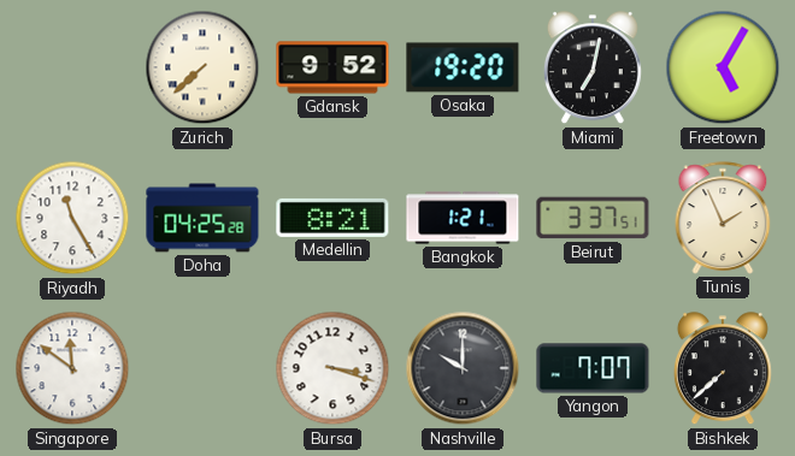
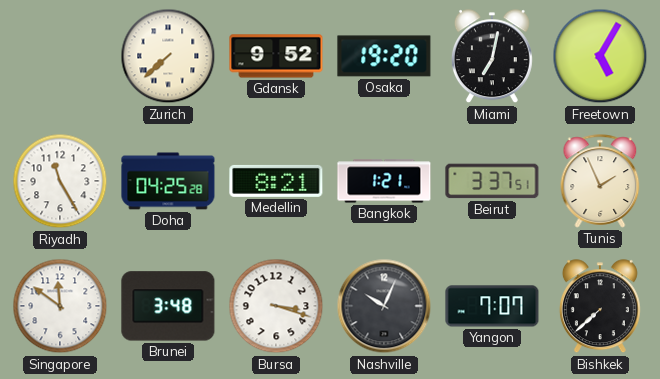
Brunei: none -> 3:48
Nashville: 10:00 -> 10:04
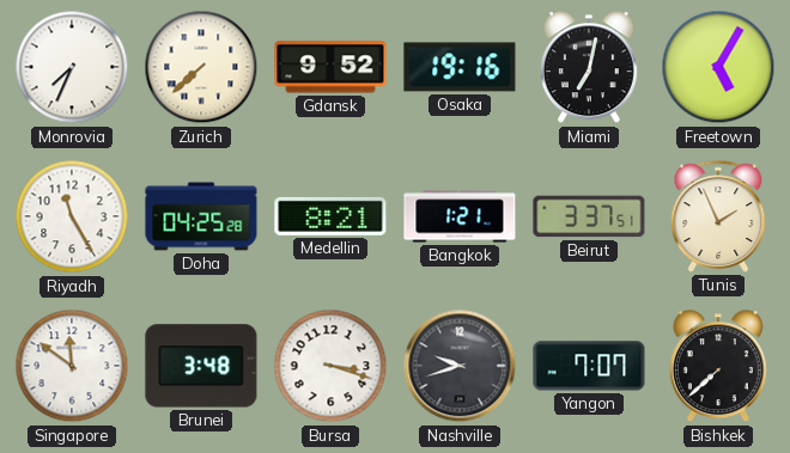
Monrovia: none -> 7:34
Osaka: 19:20 -> 19:16
Nashville: 10:04 -> 9:42
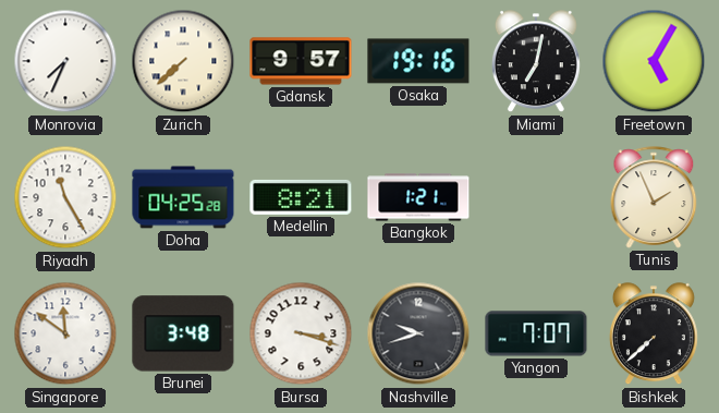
Gdansk: 9:52 -> 9:57
Beirut: 3:37 -> none
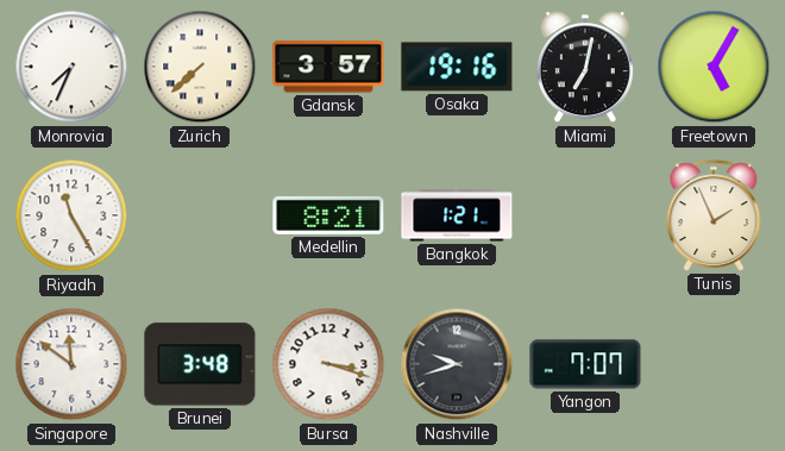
Gdansk: 9:57 -> 3:57
Doha: 04:25 -> none
Bishkek: 7:38 -> none
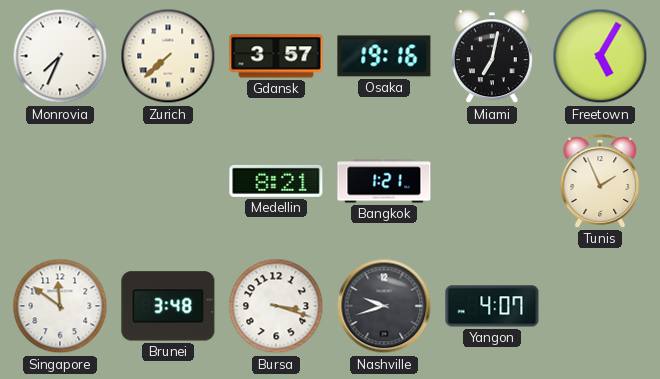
Riyadh: 11:25 -> none
Yangon: 7:07 -> 4:07
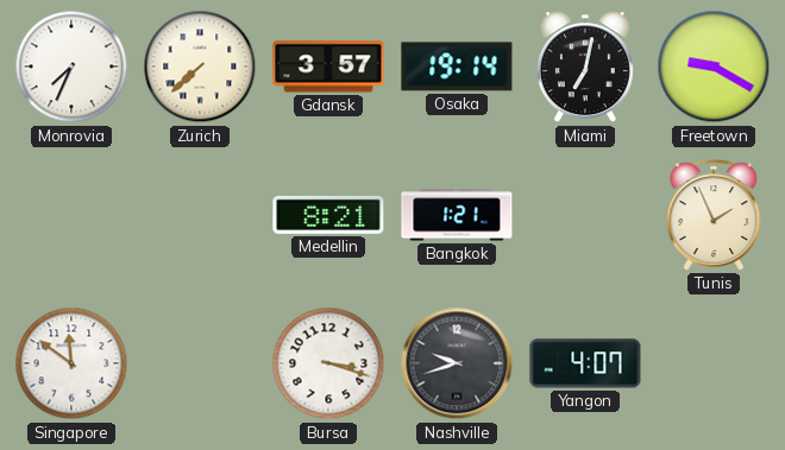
Osaka: 19:16 -> 19:14
Freetown: 5:05 -> 9:20
Brunei: 3:48 -> none
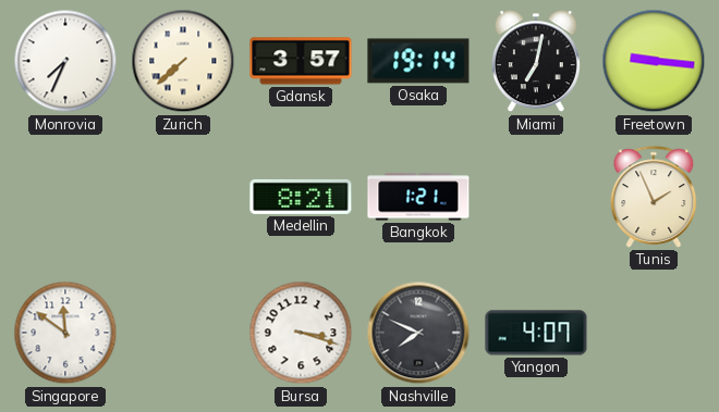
Freetown: 9:20 -> 9:16
Nashville: 9:42 -> 7:49
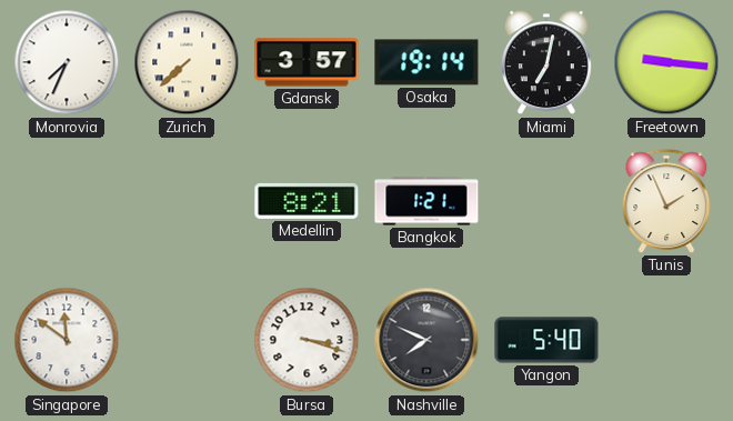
Yangon: 4:07 -> 5:40
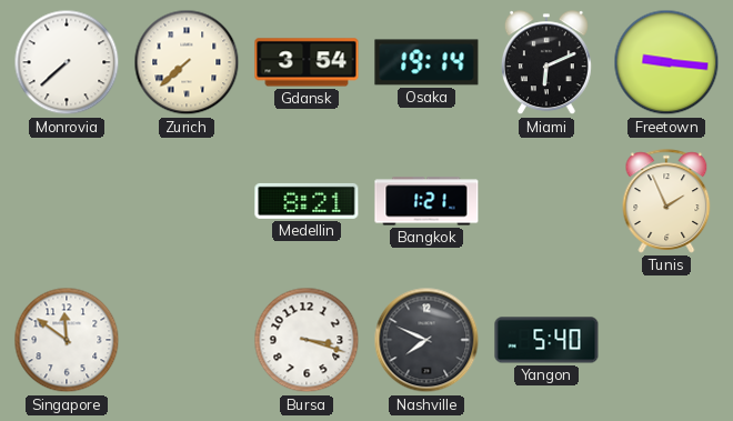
Monrovia: 7:34 -> 7:38
Gdansk: 3:57 -> 3:54
Miami: 7:02 -> 6:11
